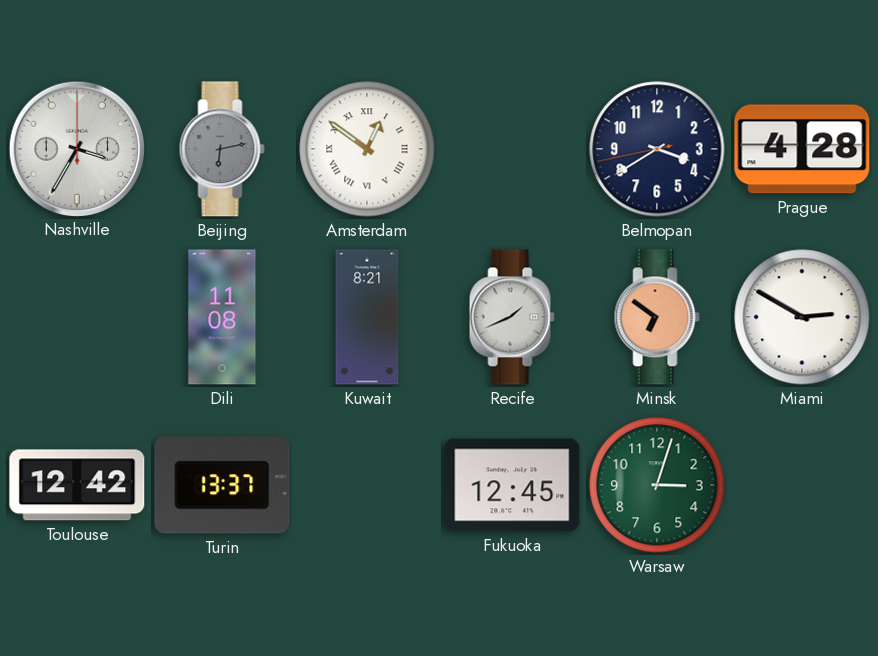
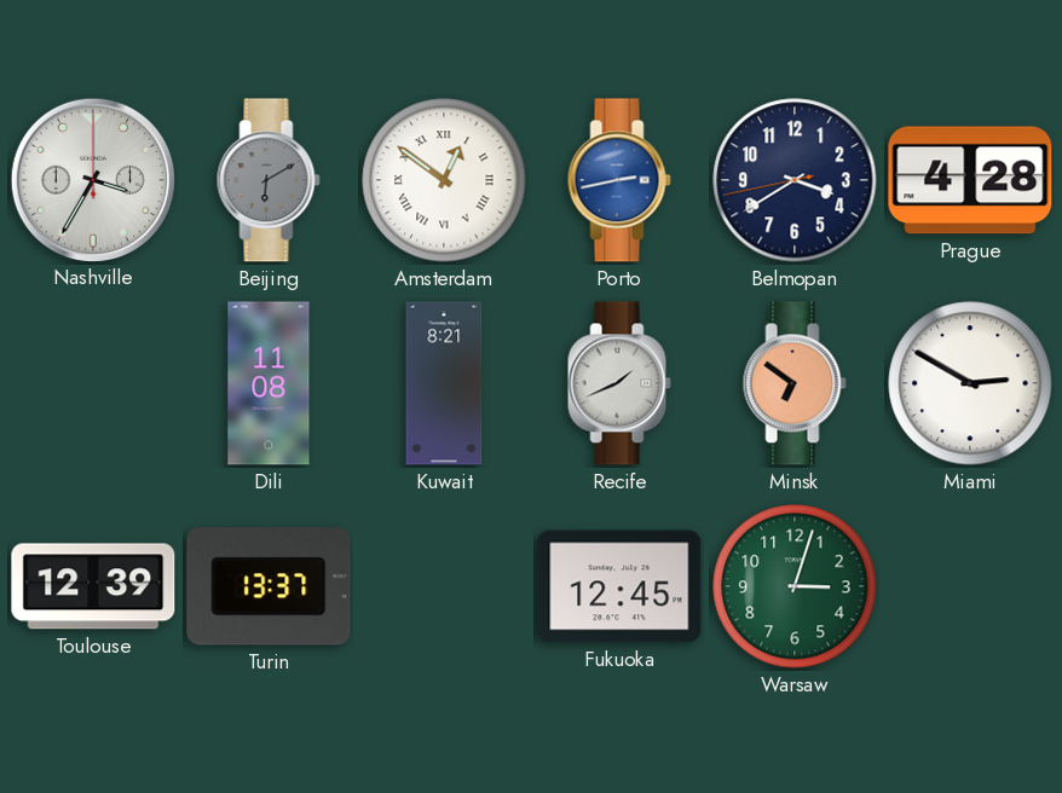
Beijing: 6:13 -> 6:10
Porto: none -> 2:43
Toulouse: 12:42 -> 12:39
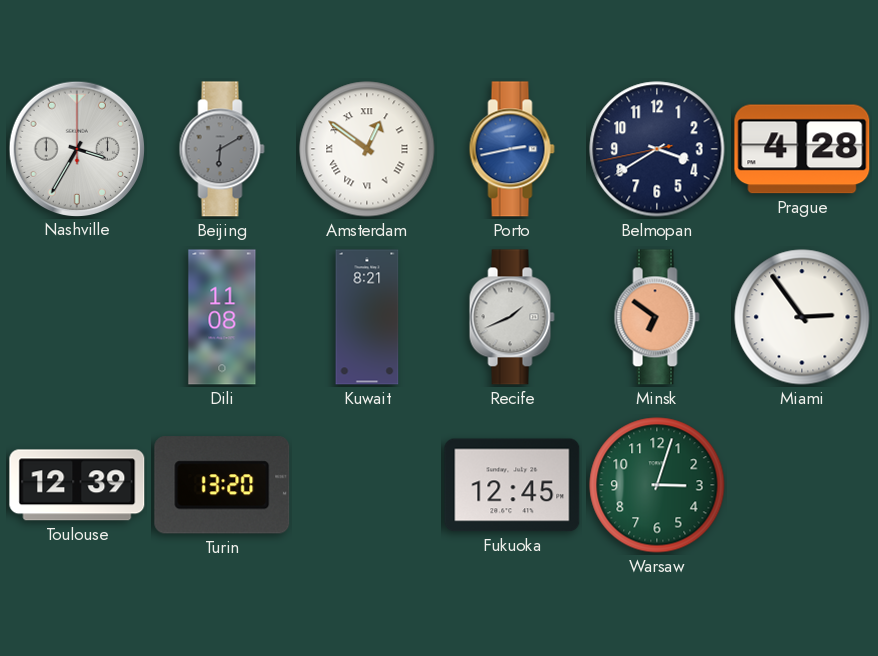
Miami: 2:50 -> 2:54
Turin: 13:37 -> 13:20
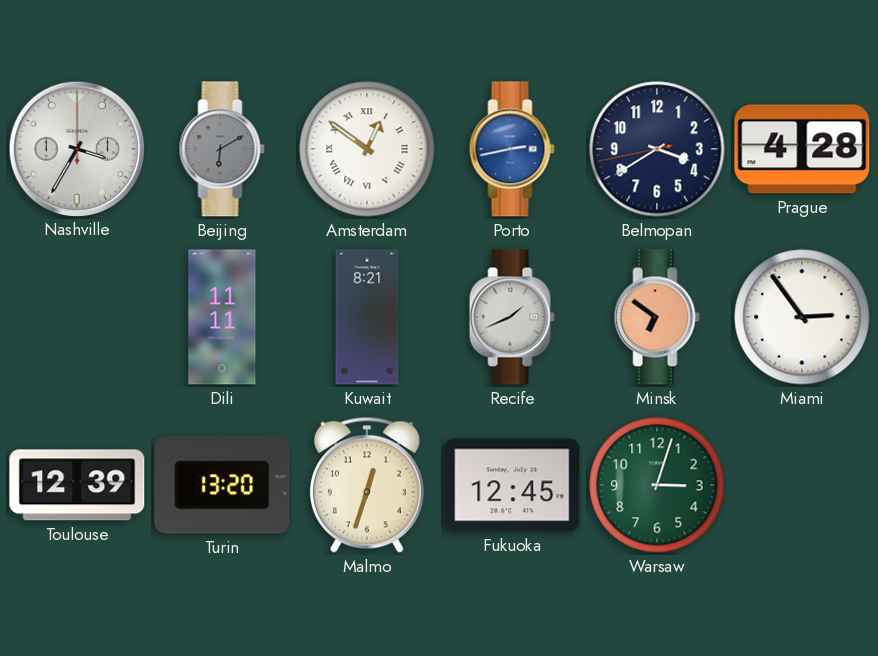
Dili: 11:08 -> 11:11
Malmo: none -> 12:33
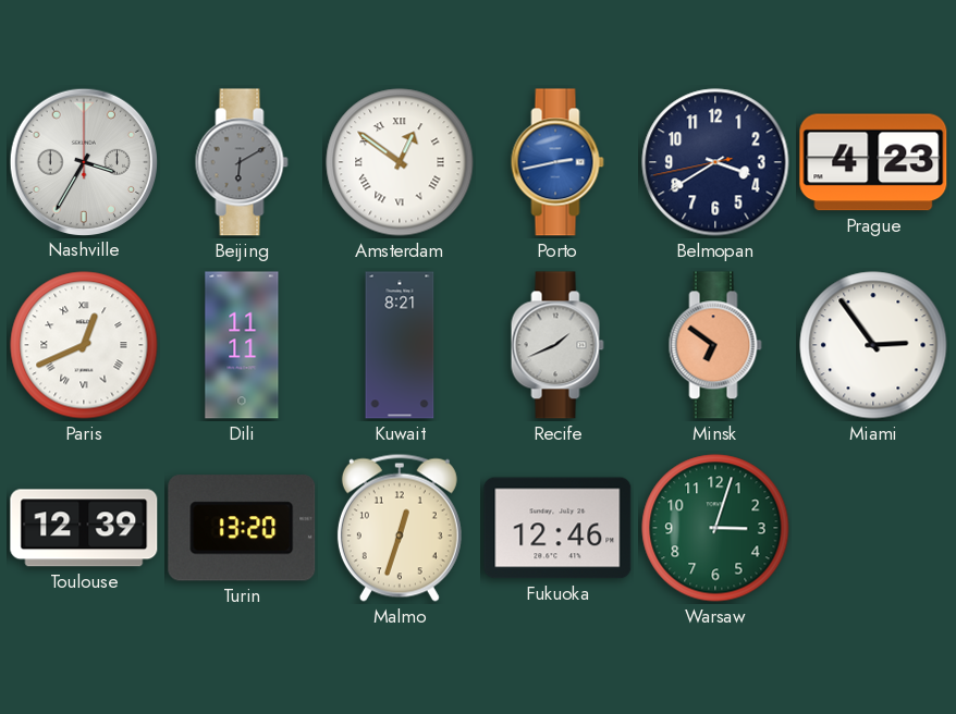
Prague: 4:28 -> 4:23
Paris: none -> 12:41
Fukuoka: 12:45 -> 12:46
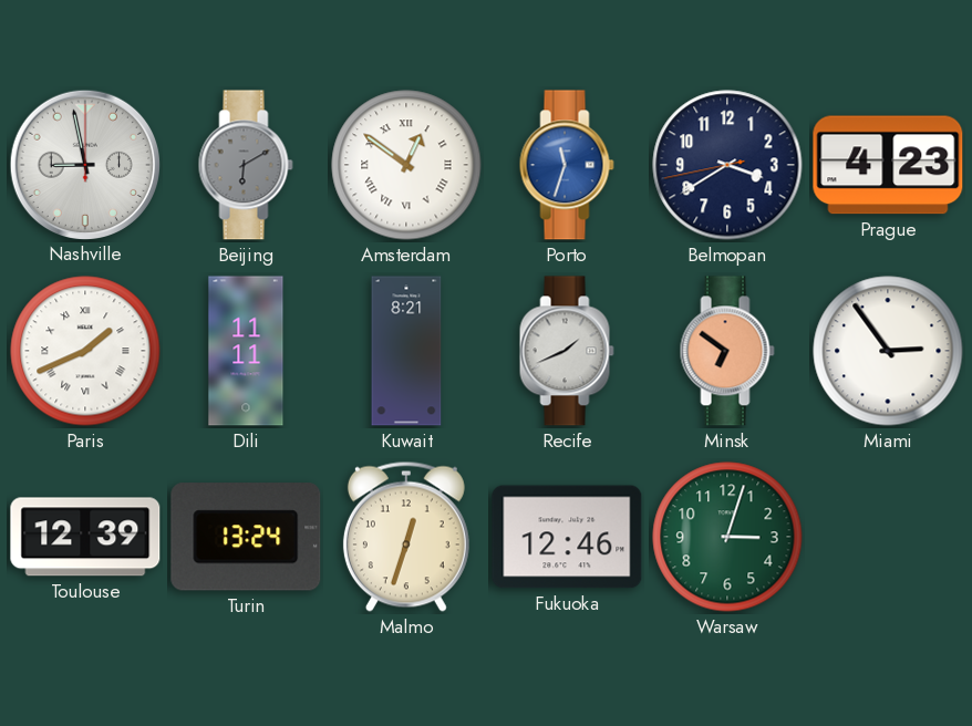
Nashville: 3:35 -> 8:58
Porto: 2:43 -> 11:33
Paris: 12:41 -> 1:41
Turin: 13:20 -> 13:24
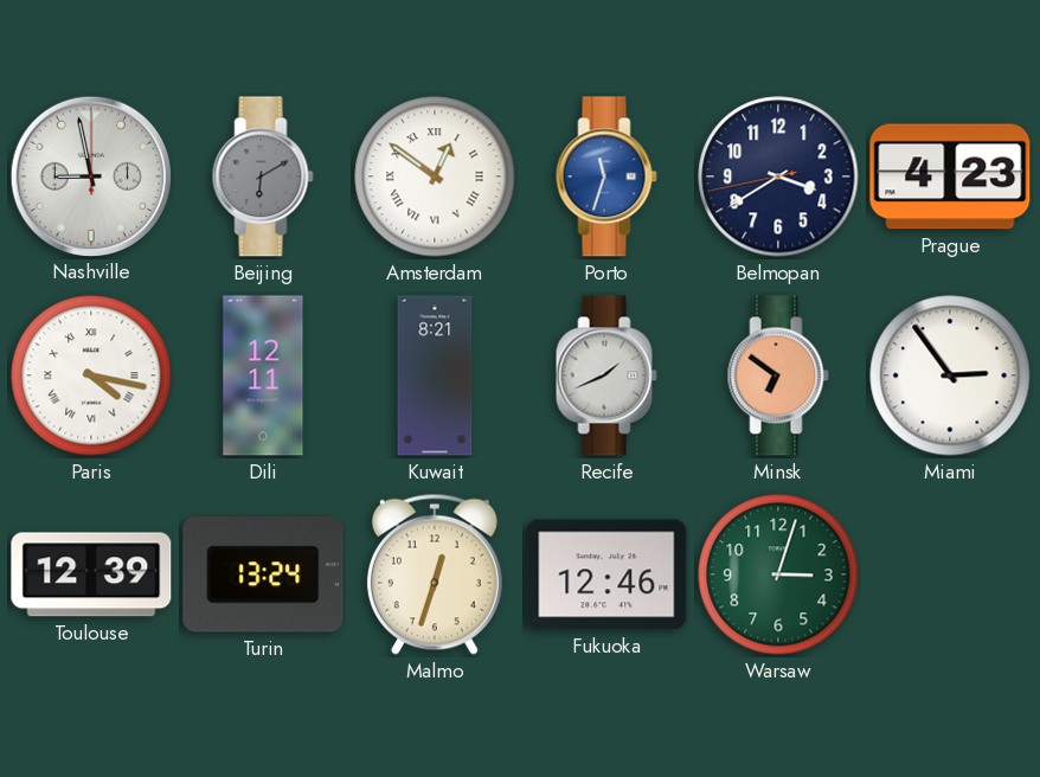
Paris: 1:41 -> 4:17
Dili: 11:11 -> 12:11
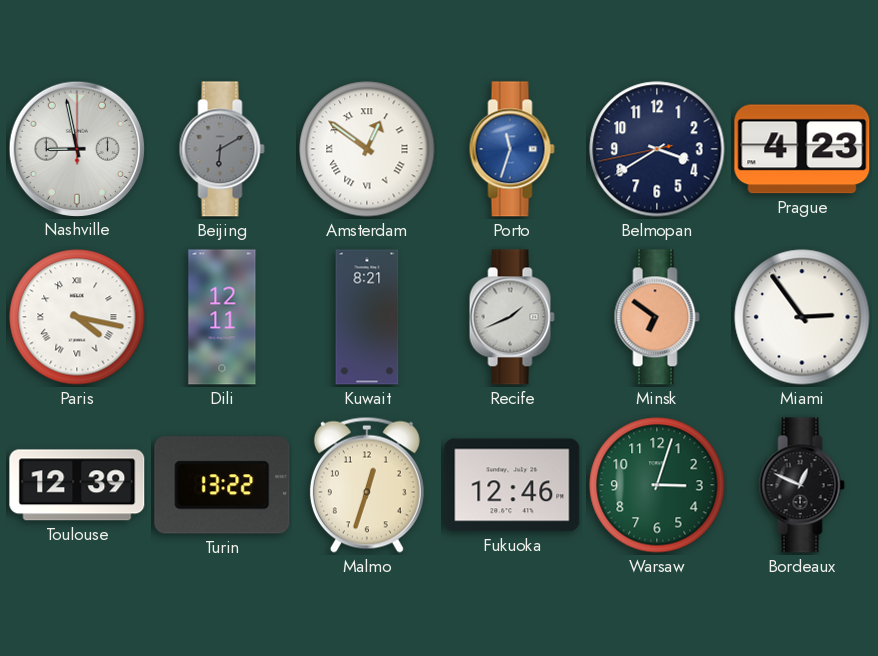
Turin: 13:24 -> 13:22
Bordeaux: none -> 12:49
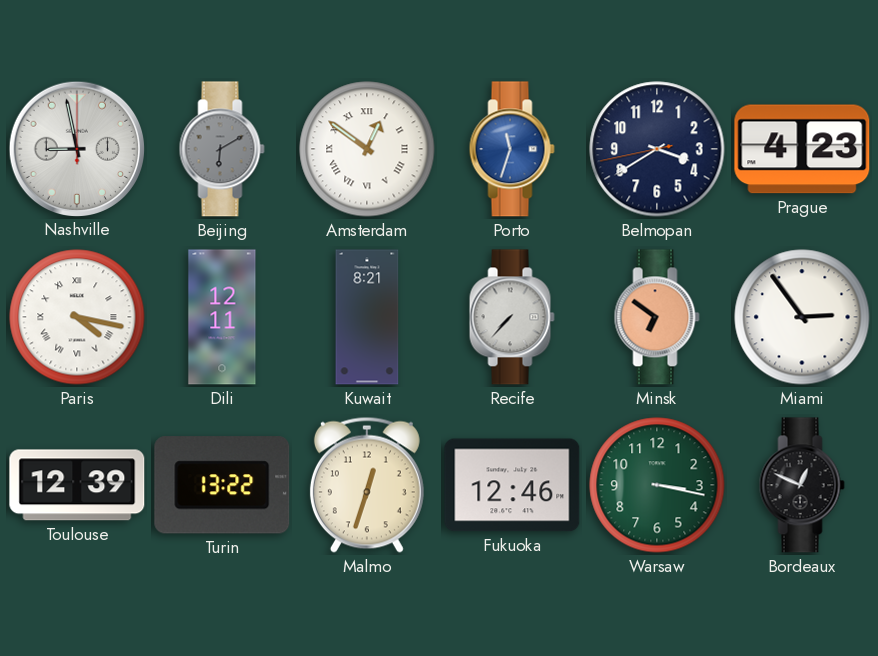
Recife: 1:41 -> 7:37
Warsaw: 3:03 -> 3:17
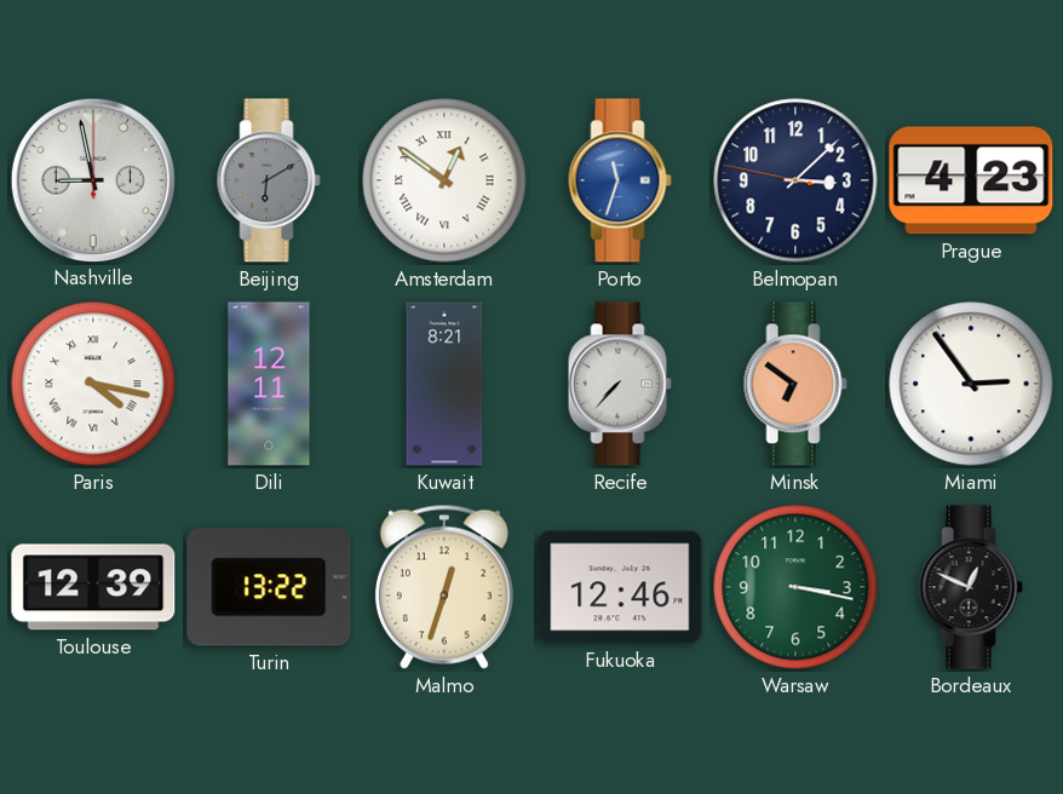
Belmopan: 3:39 -> 3:07
